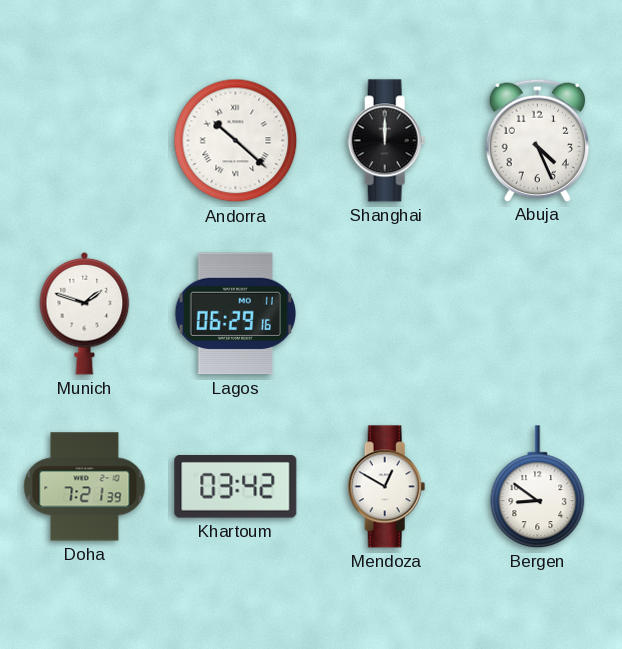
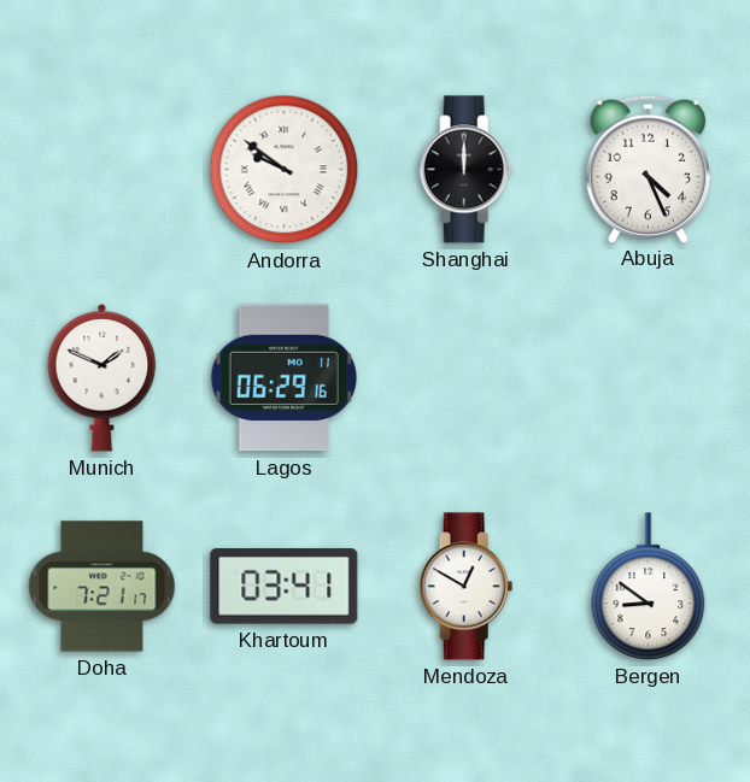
Andorra: 10:22 -> 9:51
Munich: 1:48 -> 1:49
Doha: 7:21:39 -> 7:21:17
Khartoum: 03:42 -> 03:41
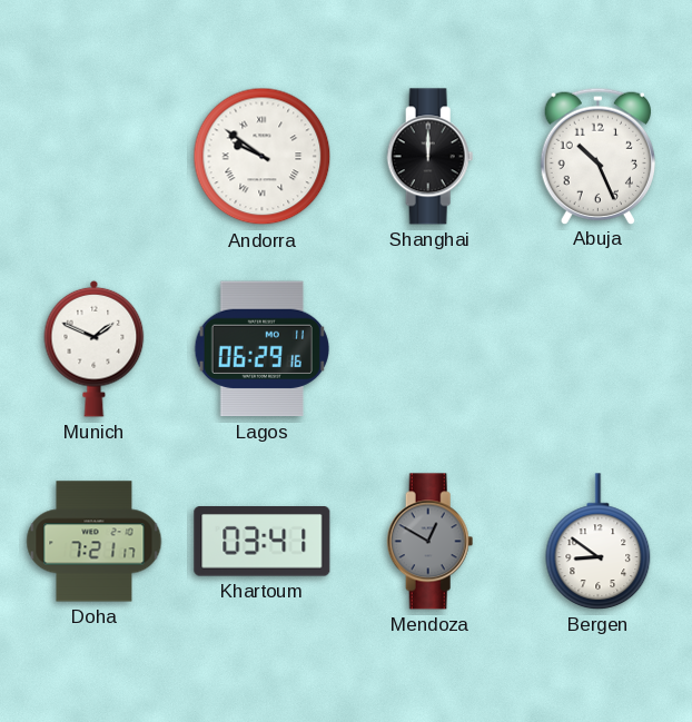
Abuja: 4:26 -> 10:26
Mendoza dial: white -> grey
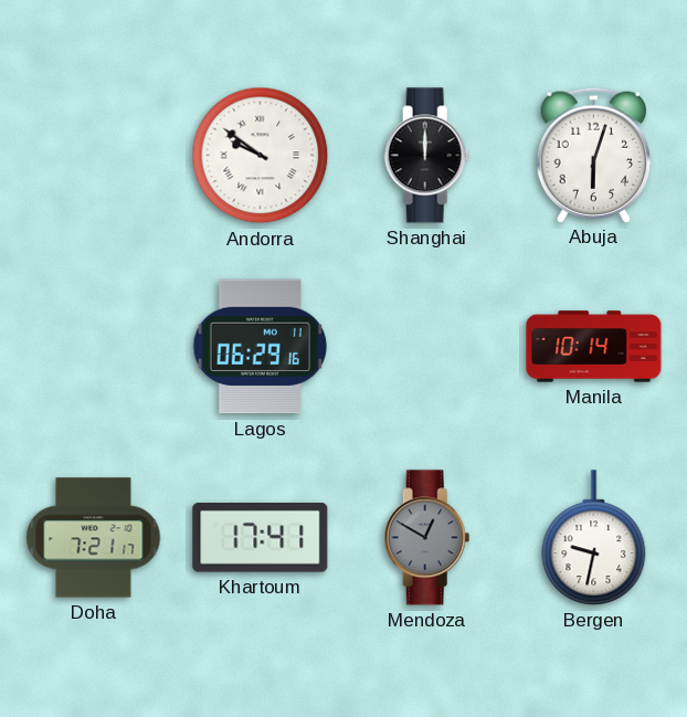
Abuja: 10:26 -> 6:03
Munich: 1:49 -> none
Manila: none -> 10:14
Khartoum: 03:41 -> 17:41
Bergen: 8:51 -> 9:32
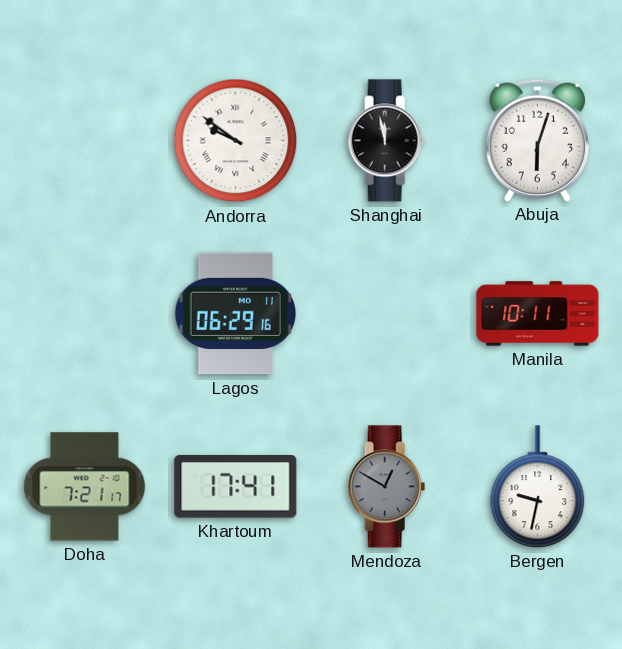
Shanghai: 12:00 -> 11:58
Manila: 10:14 -> 10:11
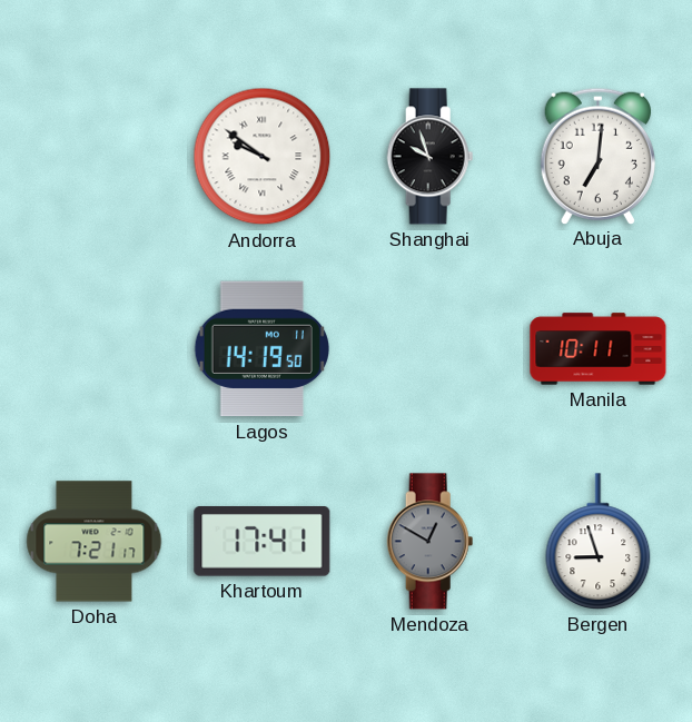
Shanghai: 11:58 -> 9:57
Abuja: 6:03 -> 7:01
Lagos: 06:29 -> 14:19
Bergen: 9:32 -> 8:57
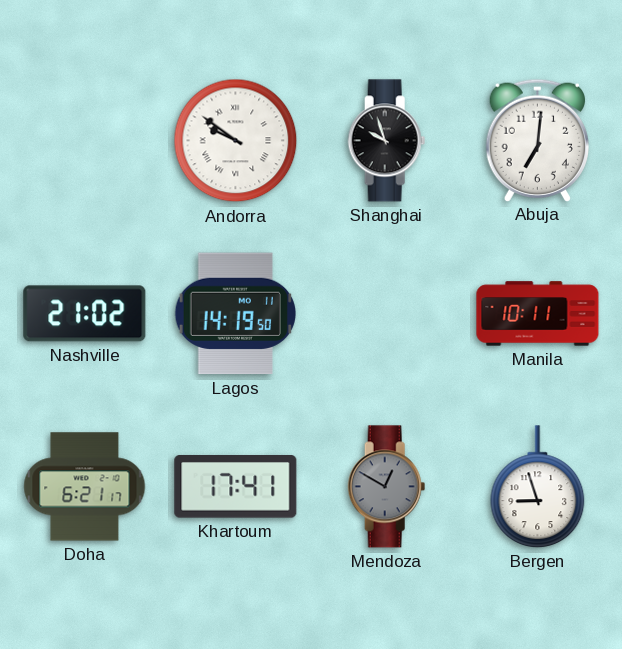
Nashville: none -> 21:02
Doha: 7:21 -> 6:21
